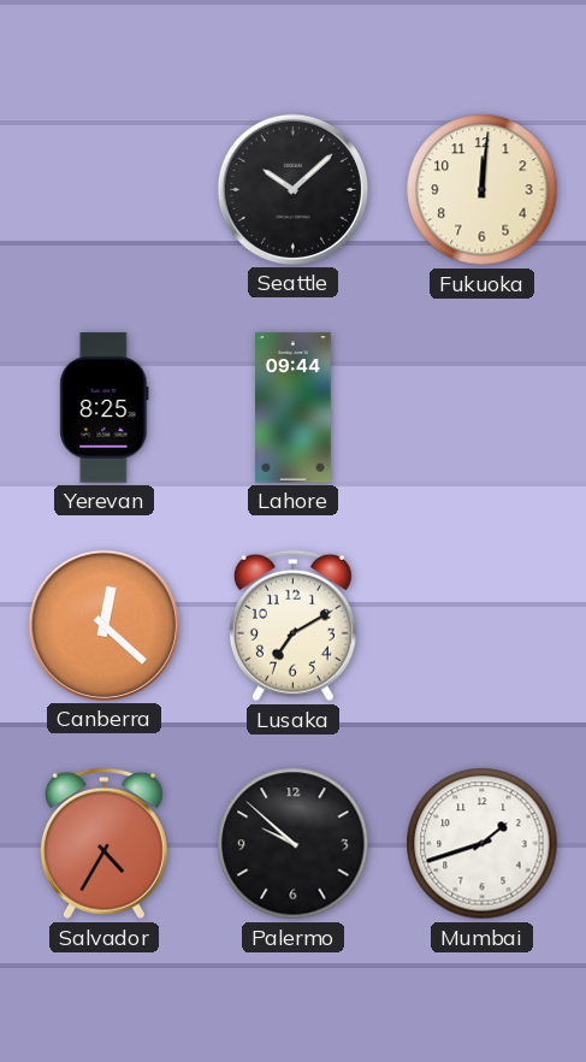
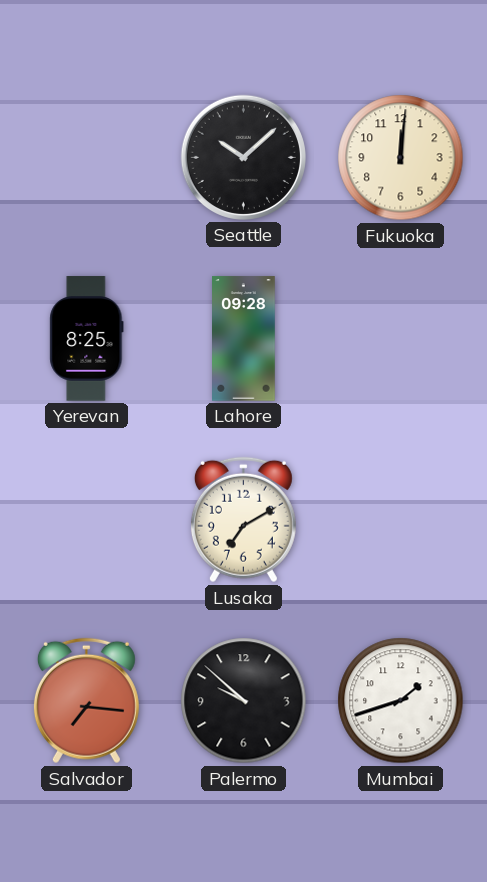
Lahore: 09:44 -> 09:28
Canberra: 12:22 -> none
Salvador: 4:35 -> 7:16
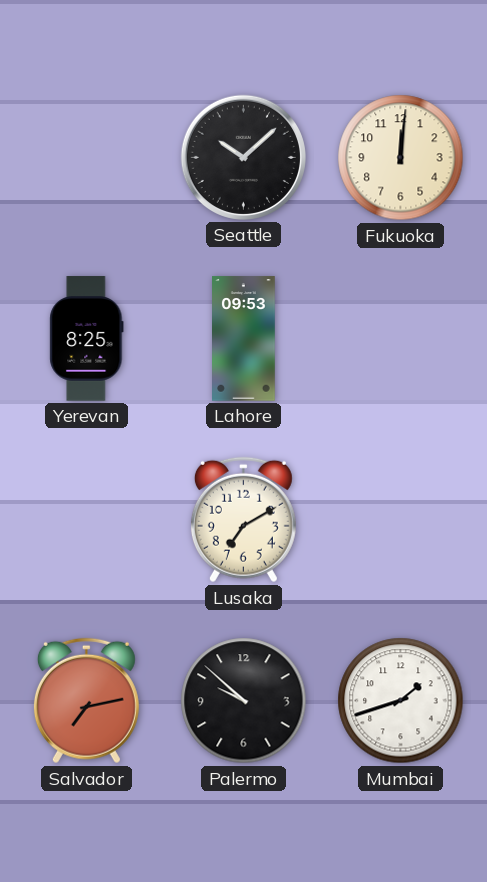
Lahore: 09:28 -> 09:53
Salvador: 7:16 -> 7:13
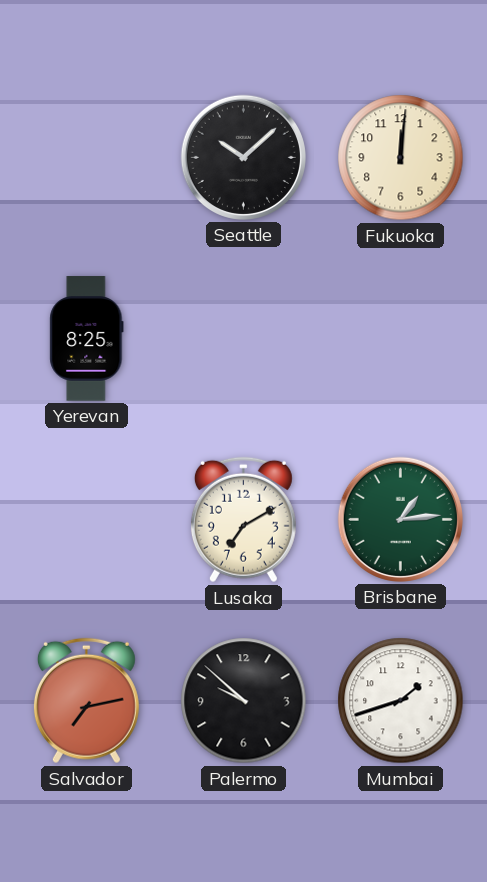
Lahore: 09:53 -> none
Brisbane: none -> 1:14
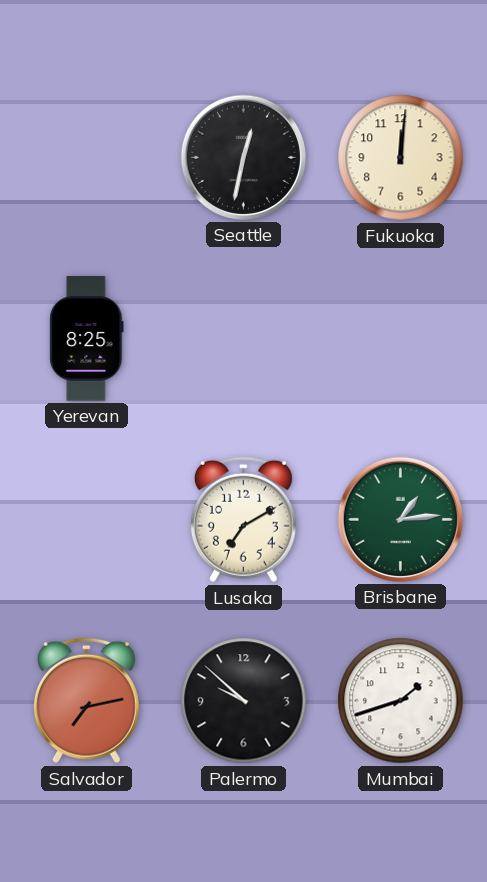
Seattle: 10:08 -> 12:32
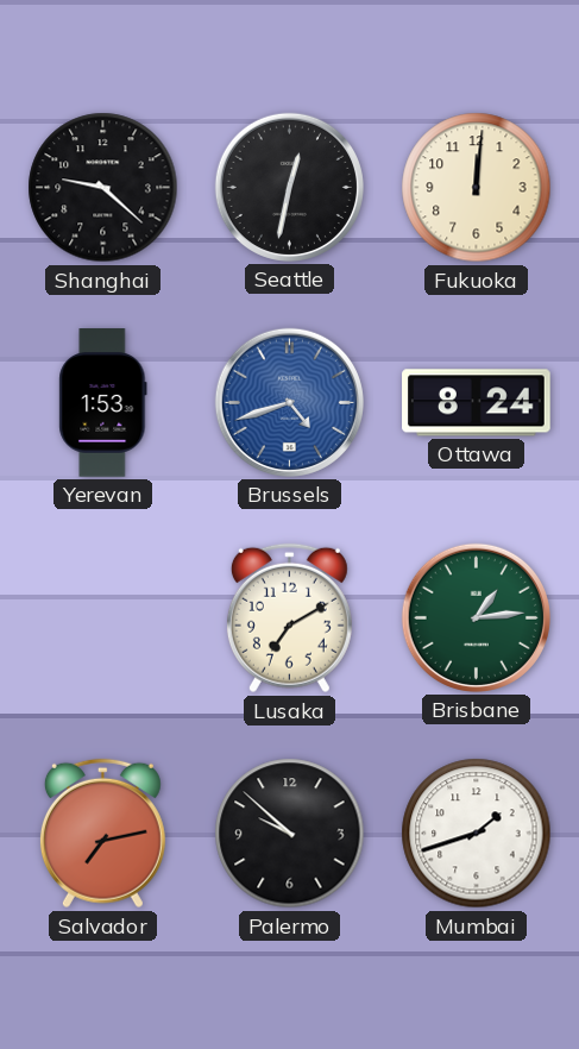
Shanghai: none -> 9:22
Yerevan: 8:25 -> 1:53
Brussels: none -> 4:42
Ottawa: none -> 8:24
